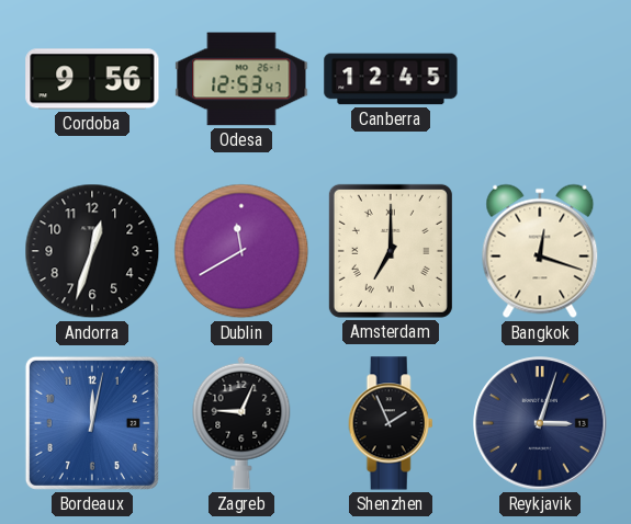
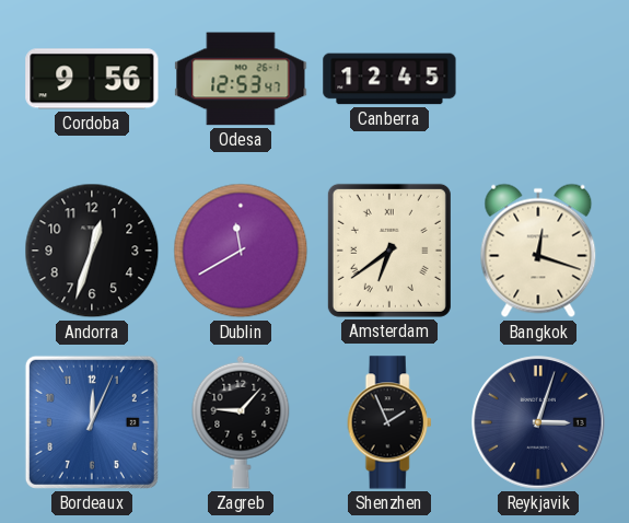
Amsterdam: 7:00 -> 6:39
Bordeaux: 12:02 -> 12:04
Zagreb: 9:04 -> 9:07
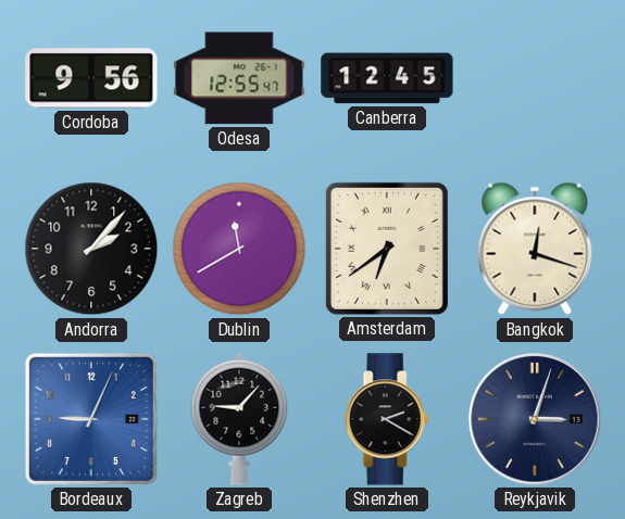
Odesa: 12:53 -> 12:55
Andorra: 12:33 -> 2:07
Bordeaux: 12:04 -> 9:04
Shenzhen: 1:56 -> 2:20
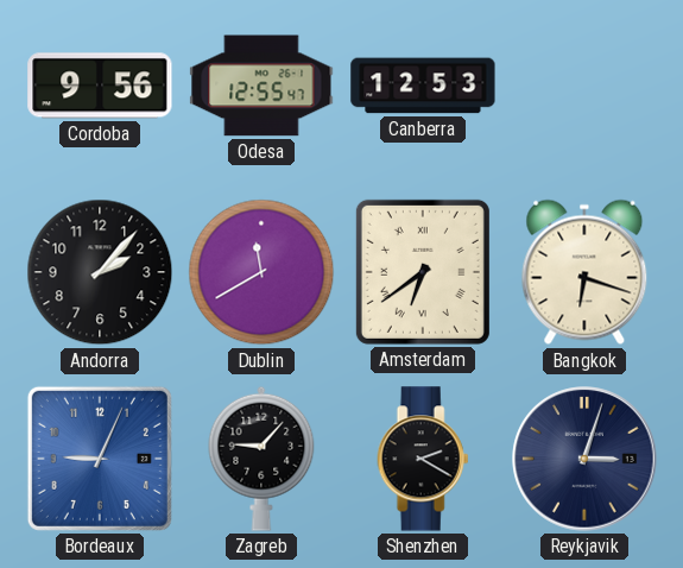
Canberra: 12:45 -> 12:53
Bangkok: 12:18 -> 6:18
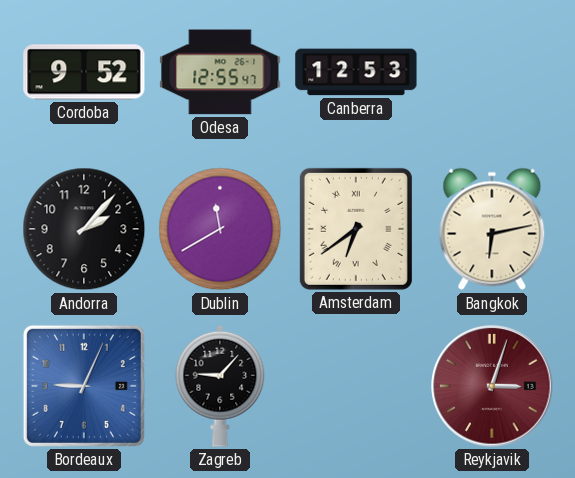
Cordoba: 9:56 -> 9:52
Bangkok: 6:18 -> 6:13
Shenzhen: 2:20 -> none
Reykjavik dial: navy -> burgundy
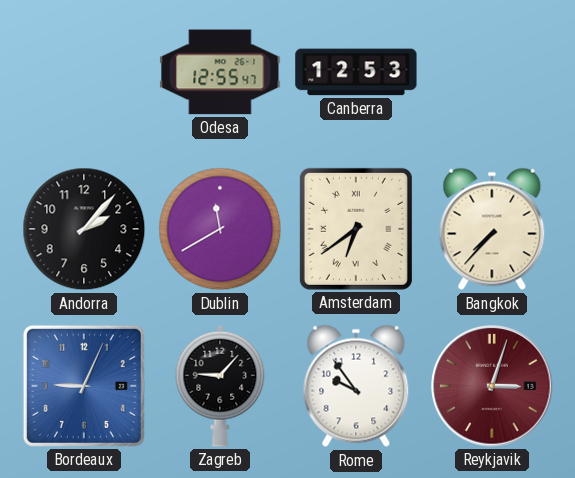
Cordoba: 9:52 -> none
Bangkok: 6:13 -> 7:37
Rome: none -> 9:54
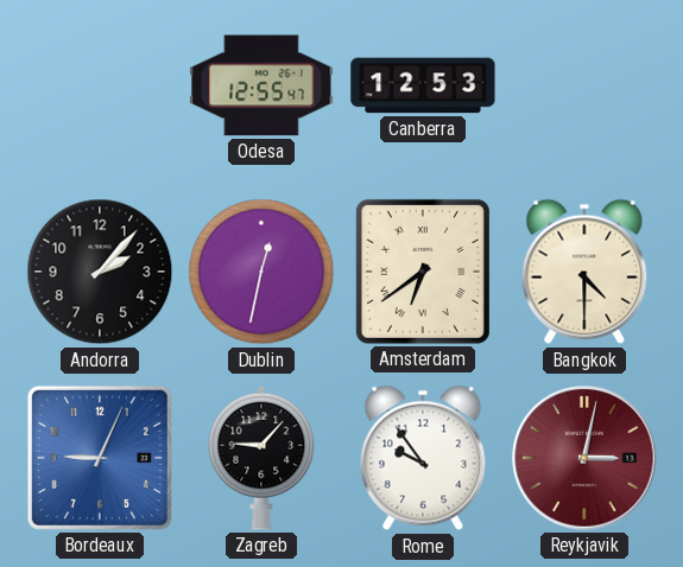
Dublin: 11:40 -> 12:32
Bangkok: 7:37 -> 4:30
Reykjavik: 3:03 -> 3:02
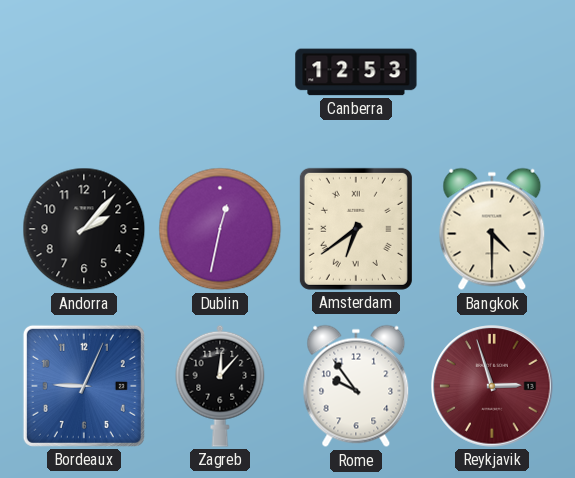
Odesa: 12:55 -> none
Zagreb: 9:07 -> 12:07
Reykjavik: 3:02 -> 2:57
